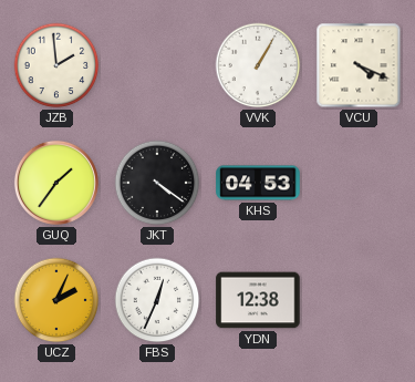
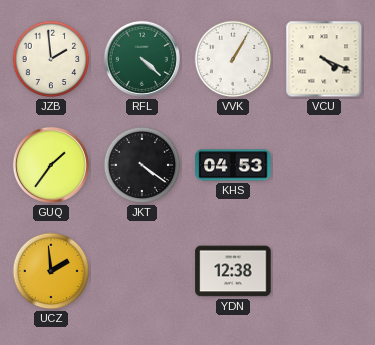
RFL: none -> 4:22
UCZ: 2:04 -> 1:59
FBS: 12:34 -> none
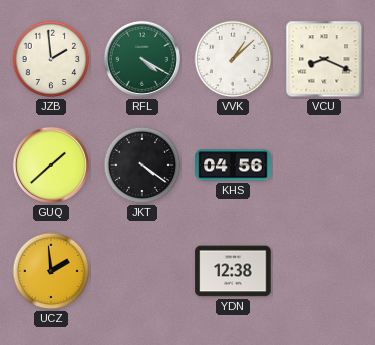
RFL: 4:22 -> 4:20
VVK: 1:05 -> 1:08
VCU: 4:19 -> 8:19
GUQ: 1:36 -> 1:38
KHS: 04:53 -> 04:56
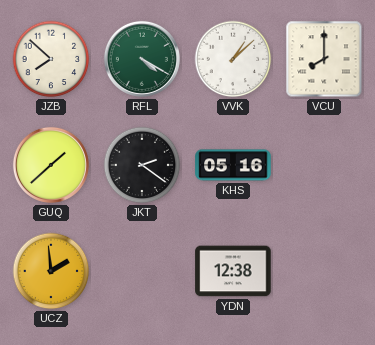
JZB: 1:59 -> 7:52
VCU: 8:19 -> 8:00
JKT: 4:21 -> 2:21
KHS: 04:56 -> 05:16
